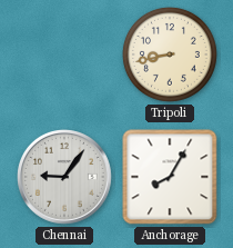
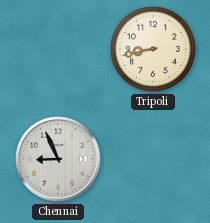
Chennai: 9:06 -> 8:56
Anchorage: 8:05 -> none
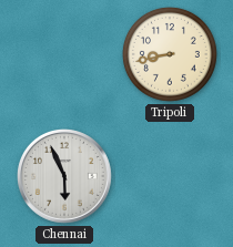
Chennai: 8:56 -> 5:56
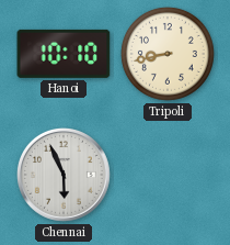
Hanoi: none -> 10:10
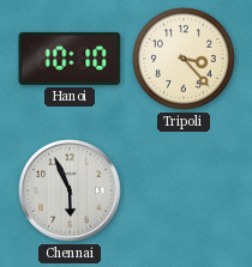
Tripoli: 8:43 -> 3:23
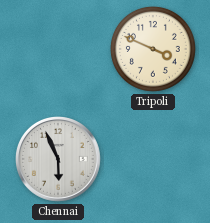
Hanoi: 10:10 -> none
Tripoli: 3:23 -> 3:49
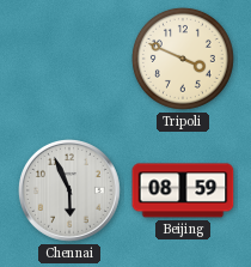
Beijing: none -> 08:59
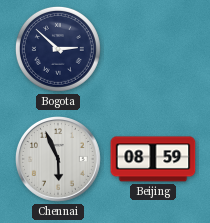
Bogota: none -> 2:52
Tripoli: 3:49 -> none
